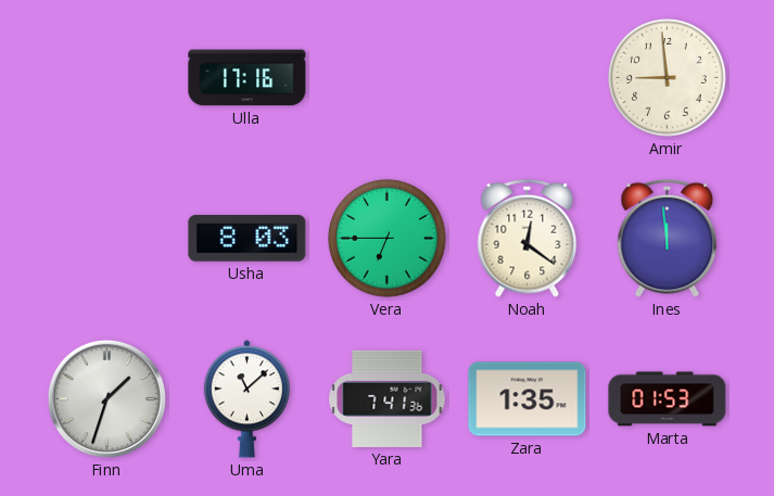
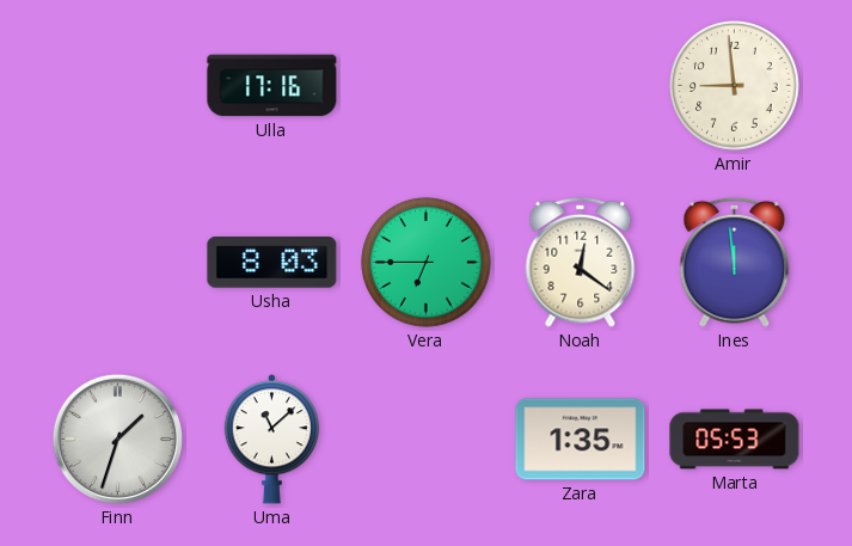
Yara: 7:41 -> none
Marta: 01:53 -> 05:53
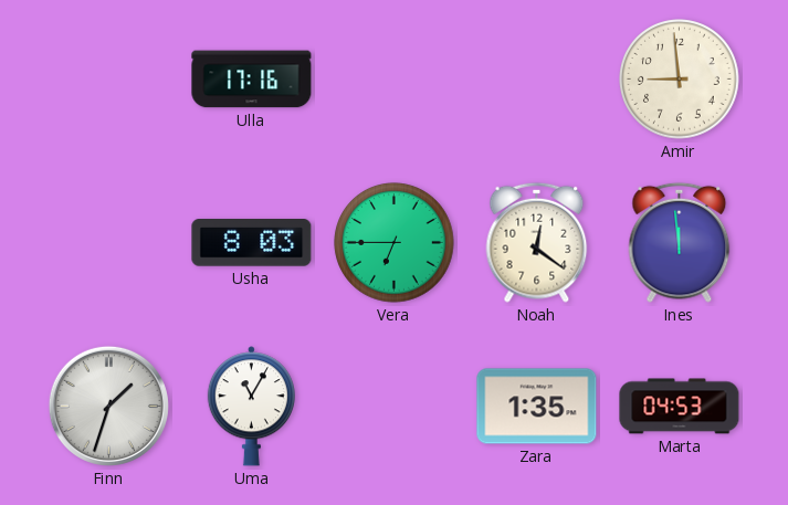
Uma: 11:08 -> 11:05
Marta: 05:53 -> 04:53
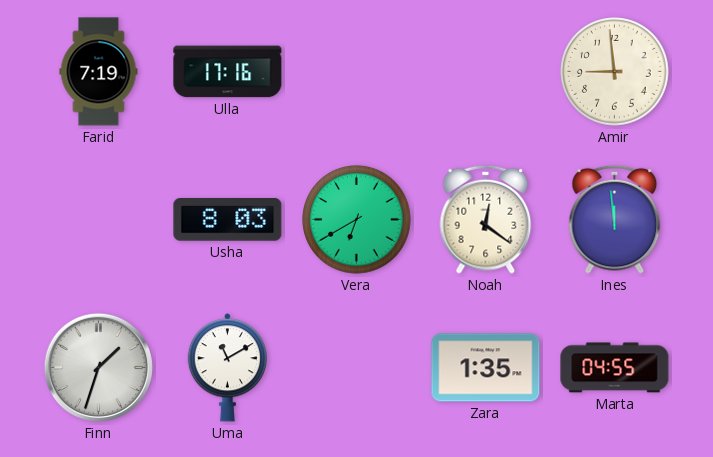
Farid: none -> 7:19
Vera: 6:45 -> 6:40
Uma: 11:05 -> 11:10
Marta: 04:53 -> 04:55
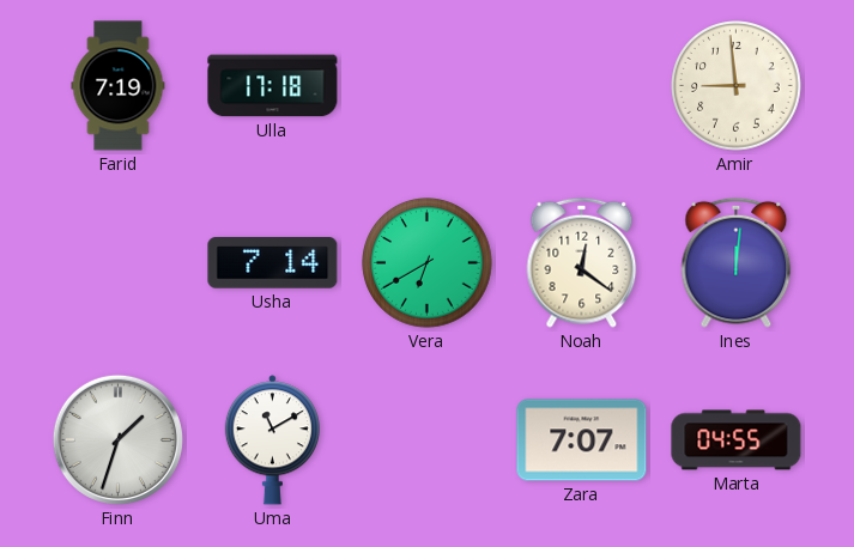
Ulla: 17:16 -> 17:18
Usha: 8:03 -> 7:14
Ines: 11:59 -> 12:01
Zara: 1:35 -> 7:07
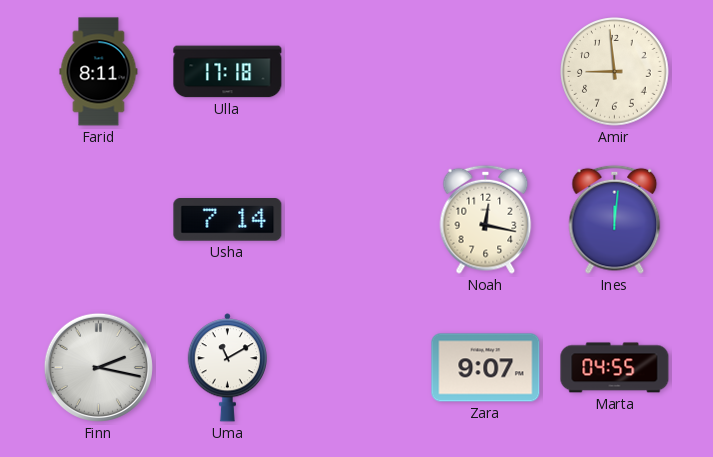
Farid: 7:19 -> 8:11
Vera: 6:40 -> none
Noah: 12:21 -> 12:17
Finn: 1:33 -> 2:17
Zara: 7:07 -> 9:07
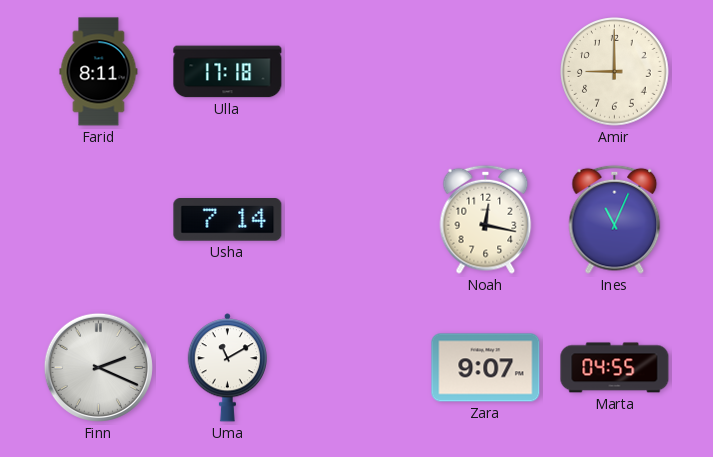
Amir: 8:59 -> 9:00
Ines: 12:01 -> 11:04
Finn: 2:17 -> 2:19
